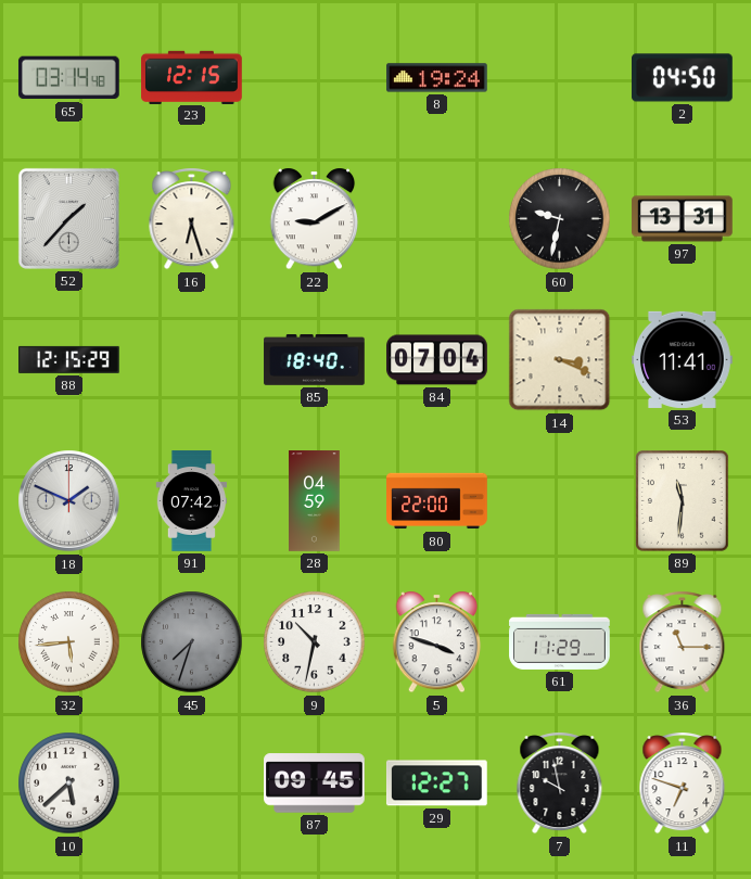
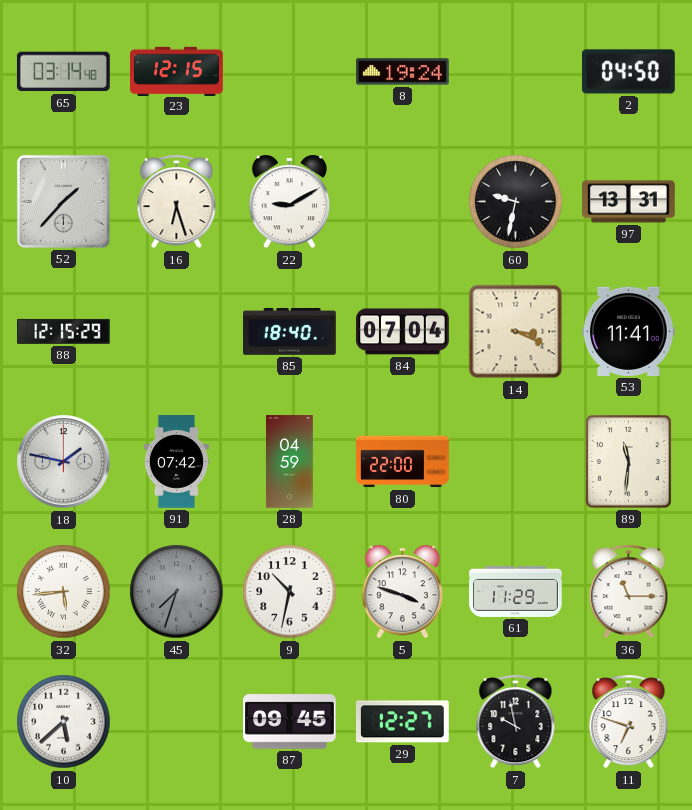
18: 1:49 -> 1:47
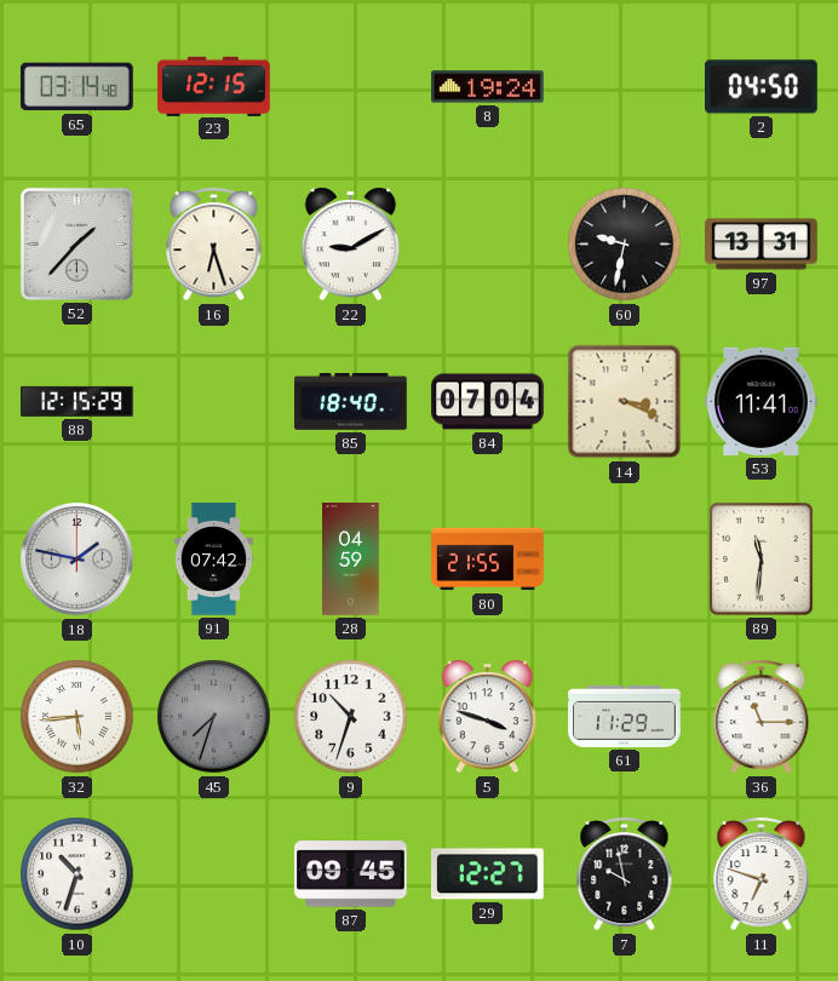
80: 22:00 -> 21:55
9: 10:32 -> 10:33
10: 5:38 -> 10:33
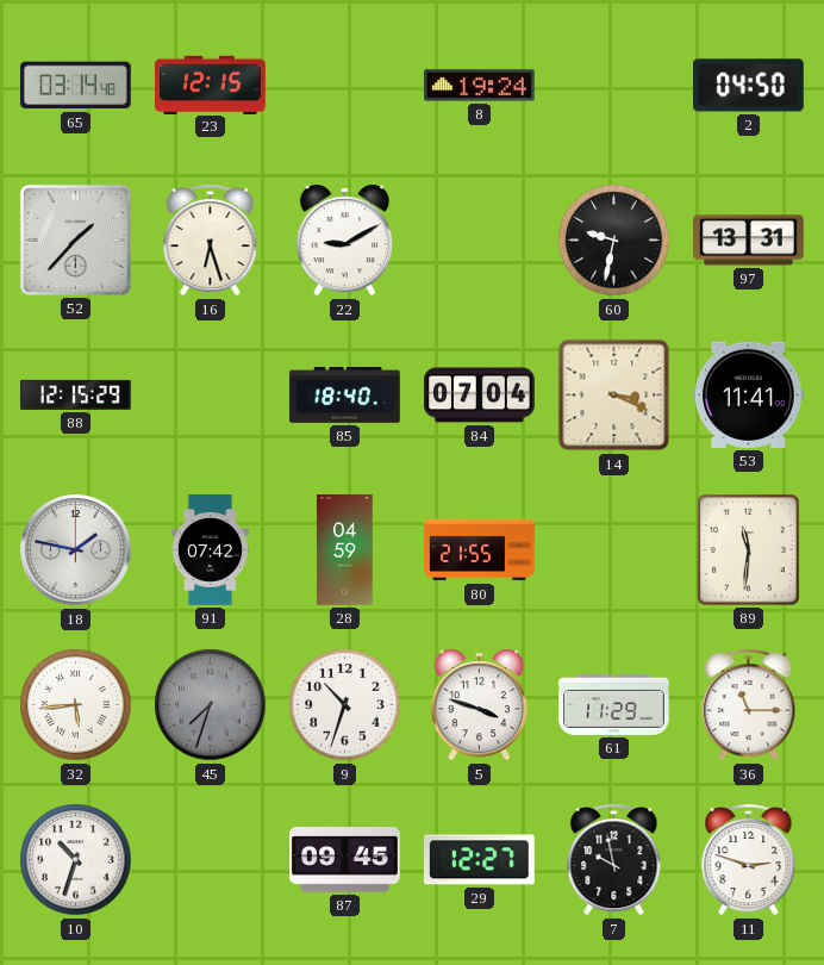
11: 6:48 -> 2:48
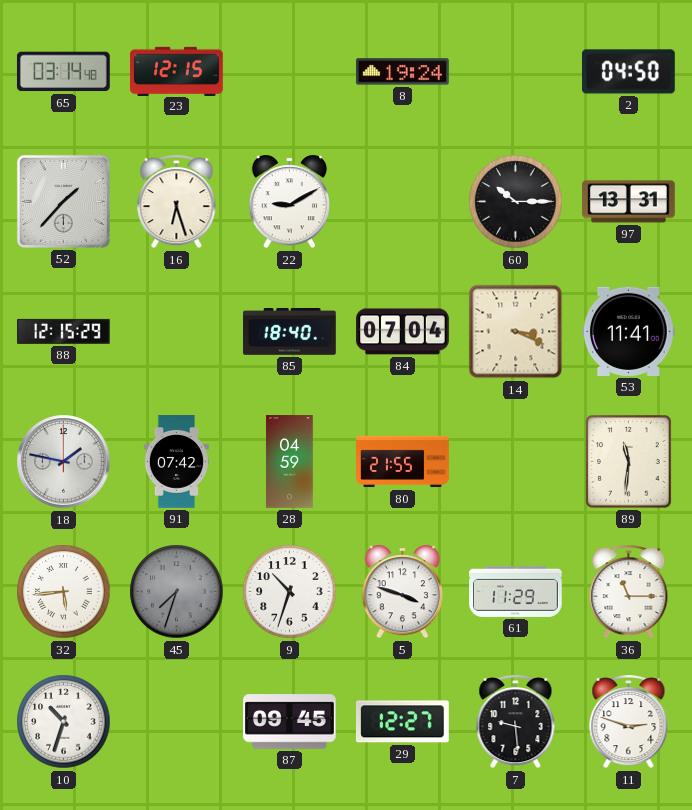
60: 9:32 -> 10:15
7: 9:58 -> 9:29
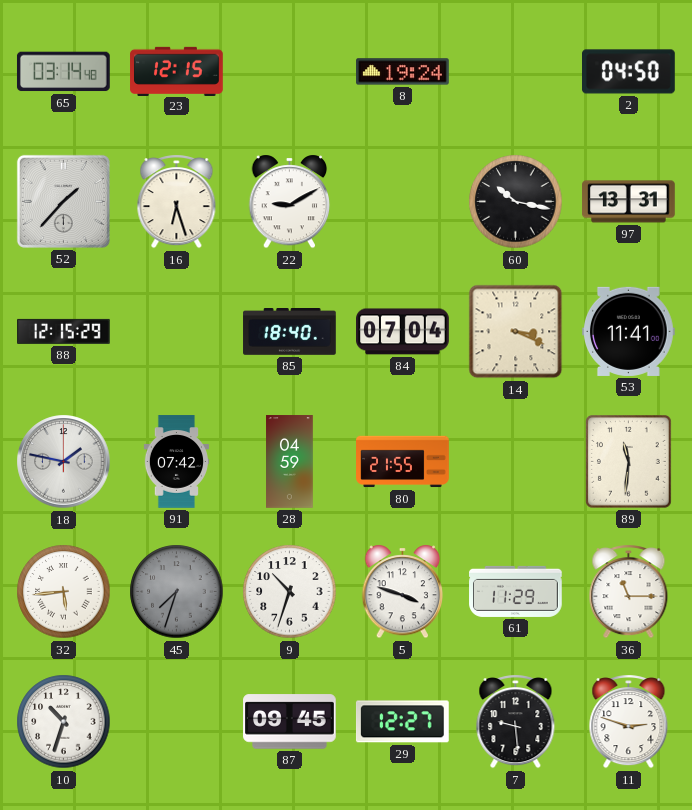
60: 10:15 -> 10:17
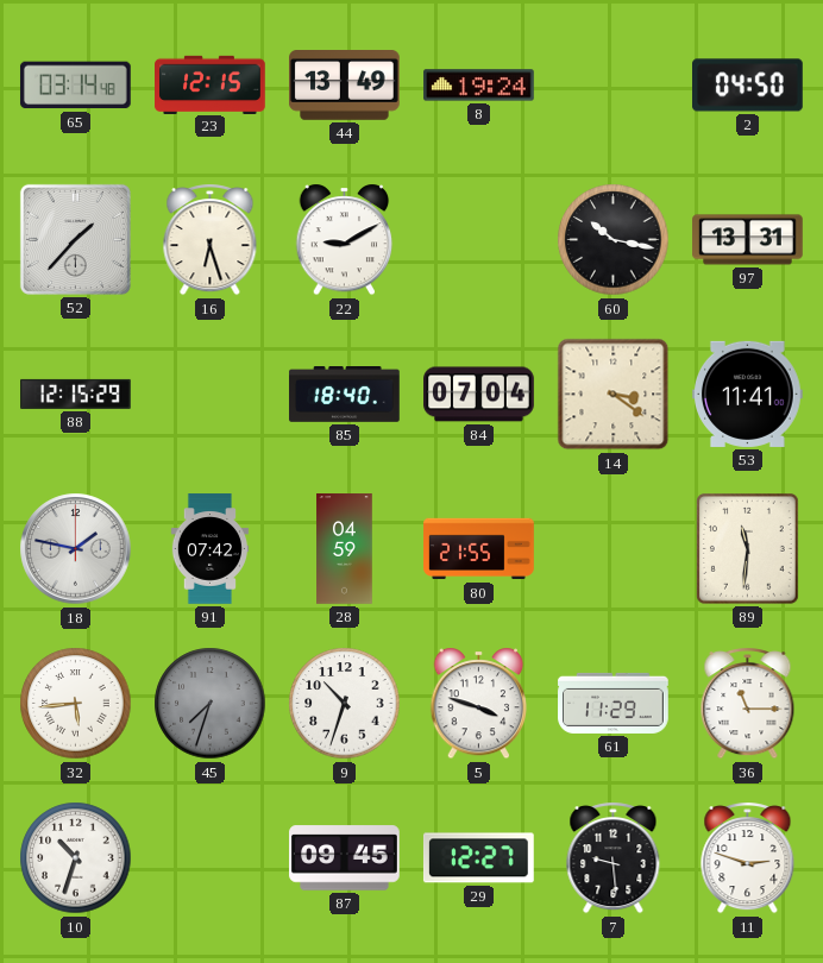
44: none -> 13:49
14: 3:19 -> 3:21
